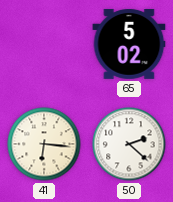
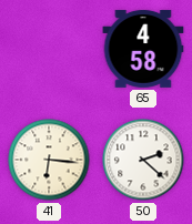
65: 5:02 -> 4:58
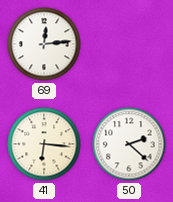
69: none -> 12:14
65: 4:58 -> none
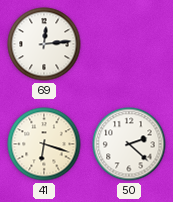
41: 6:16 -> 6:18
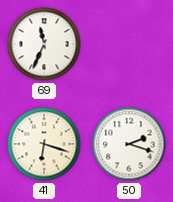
69: 12:14 -> 11:34
50: 2:22 -> 2:18
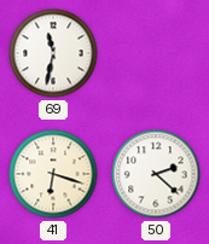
69: 11:34 -> 11:32
50: 2:18 -> 2:22
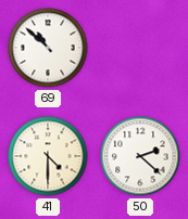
69: 11:32 -> 10:52
41: 6:18 -> 4:30
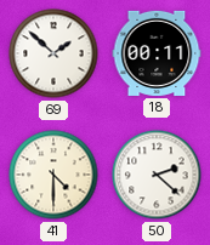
69: 10:52 -> 1:52
18: none -> 00:11
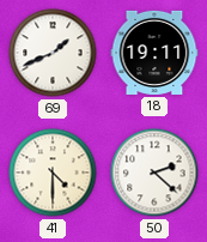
69: 1:52 -> 1:41
18: 00:11 -> 19:11
